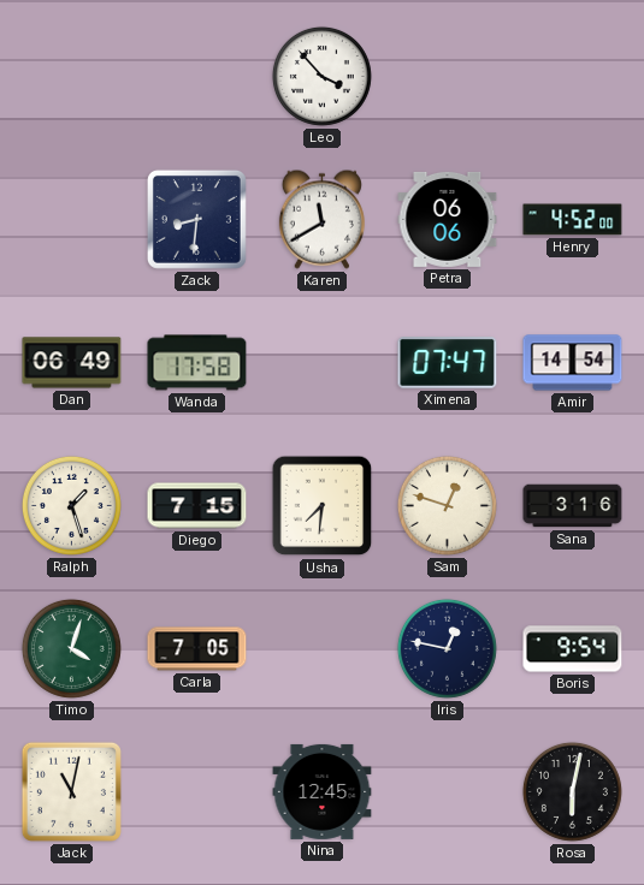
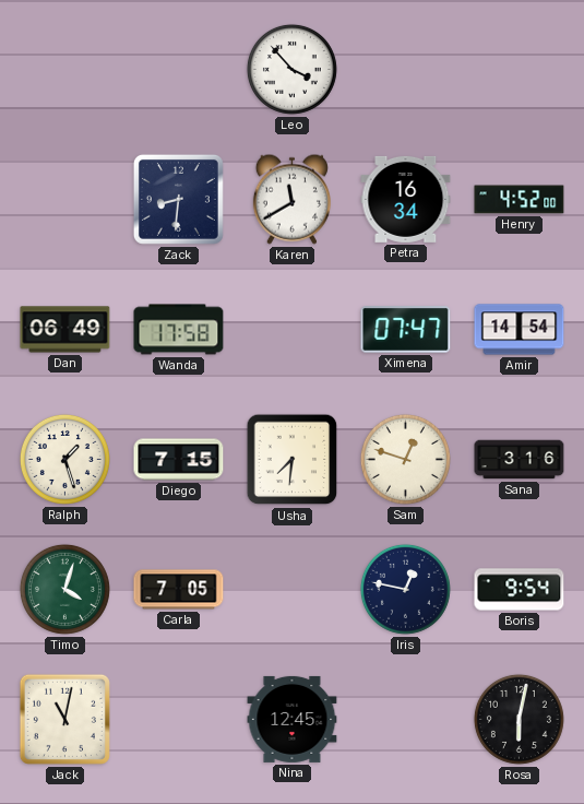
Petra: 06:06 -> 16:34
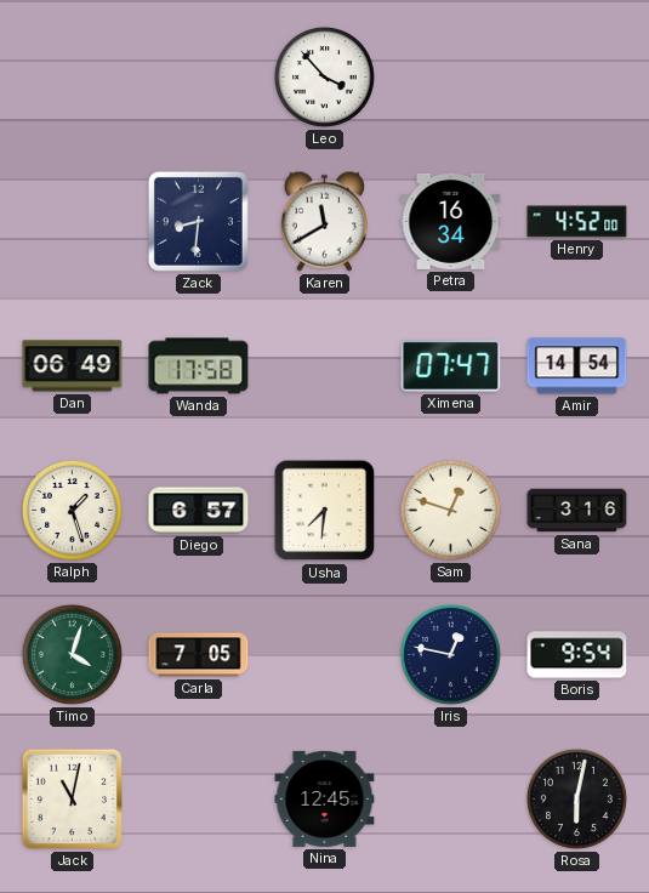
Diego: 7:15 -> 6:57
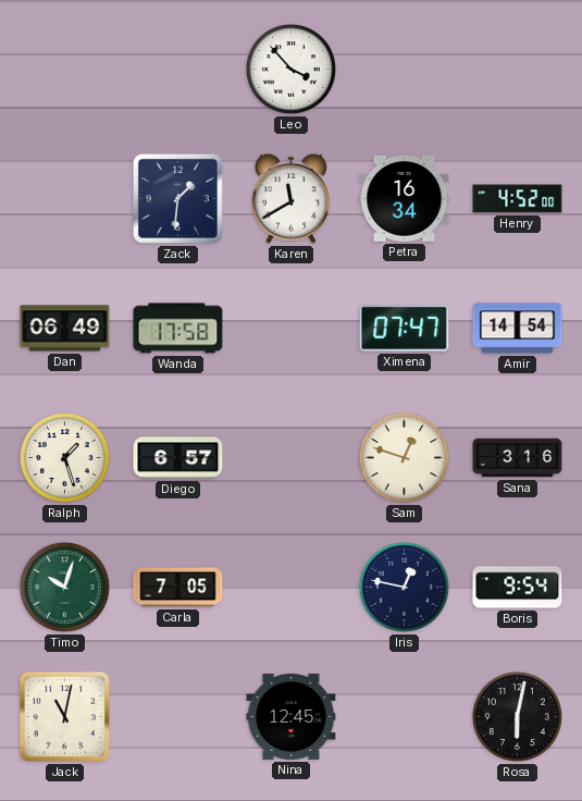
Zack: 8:31 -> 1:31
Usha: 7:31 -> none
Timo: 4:03 -> 10:03
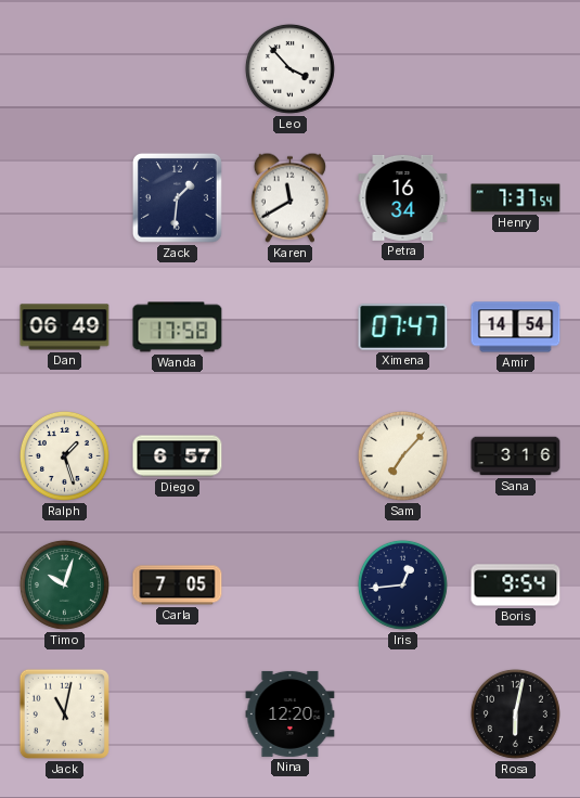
Henry: 4:52 -> 7:37
Sam: 12:48 -> 7:07
Iris: 12:47 -> 12:44
Nina: 12:45 -> 12:20
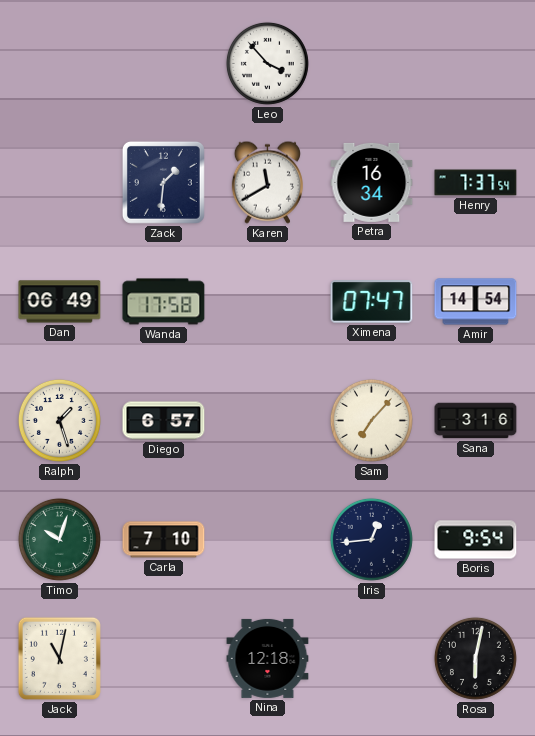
Carla: 7:05 -> 7:10
Nina: 12:20 -> 12:18
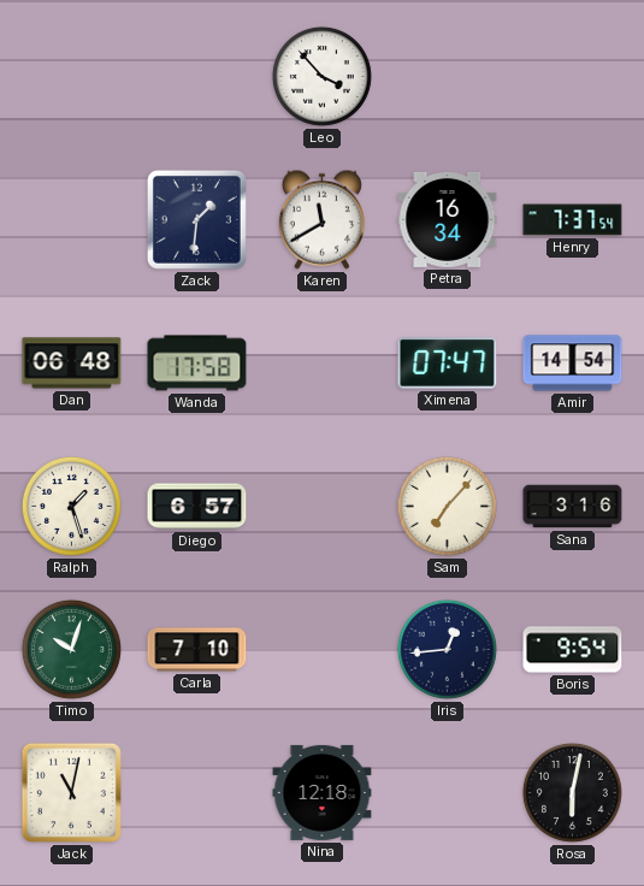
Dan: 06:49 -> 06:48
